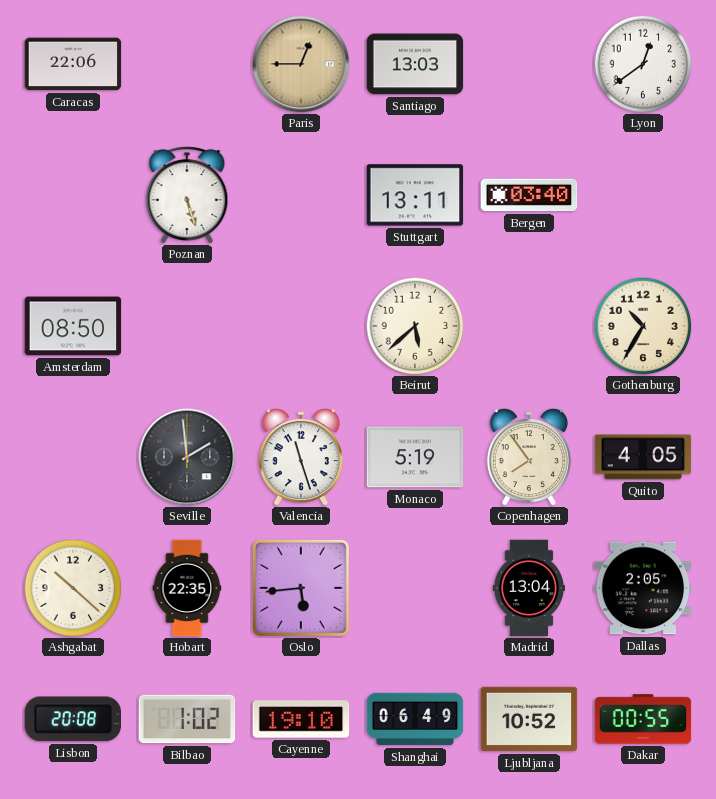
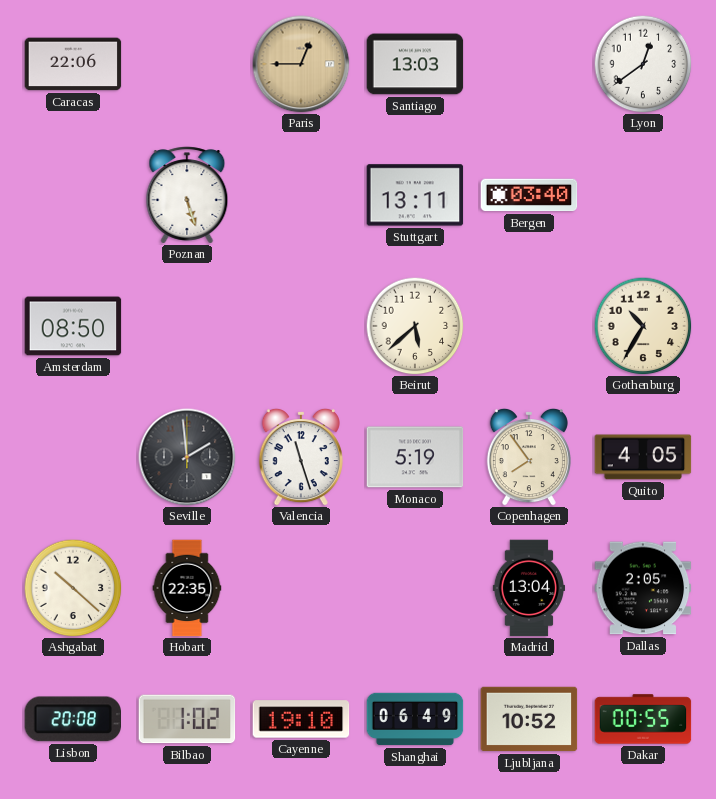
Oslo: 5:44 -> none
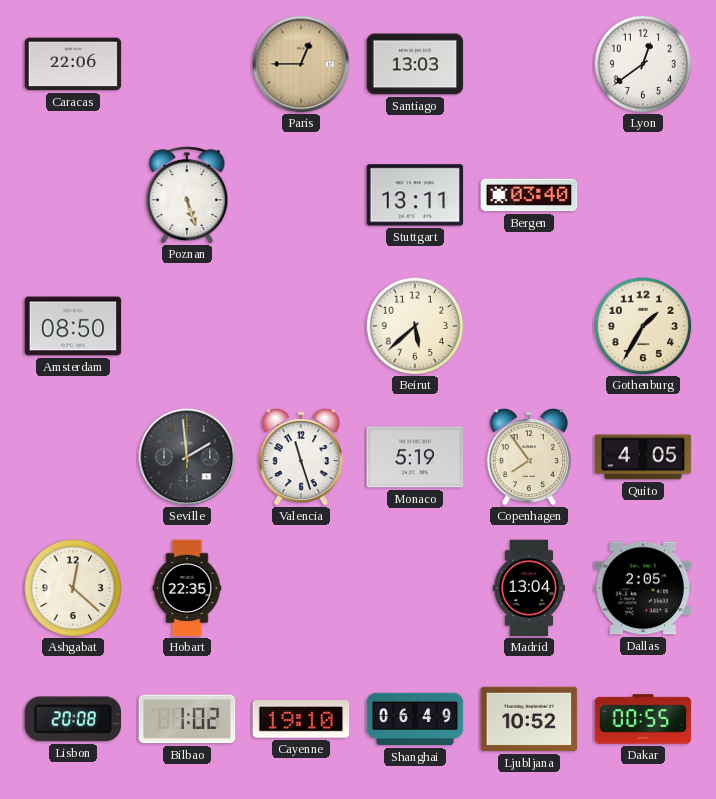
Gothenburg: 10:35 -> 1:35
Ashgabat: 10:22 -> 12:22
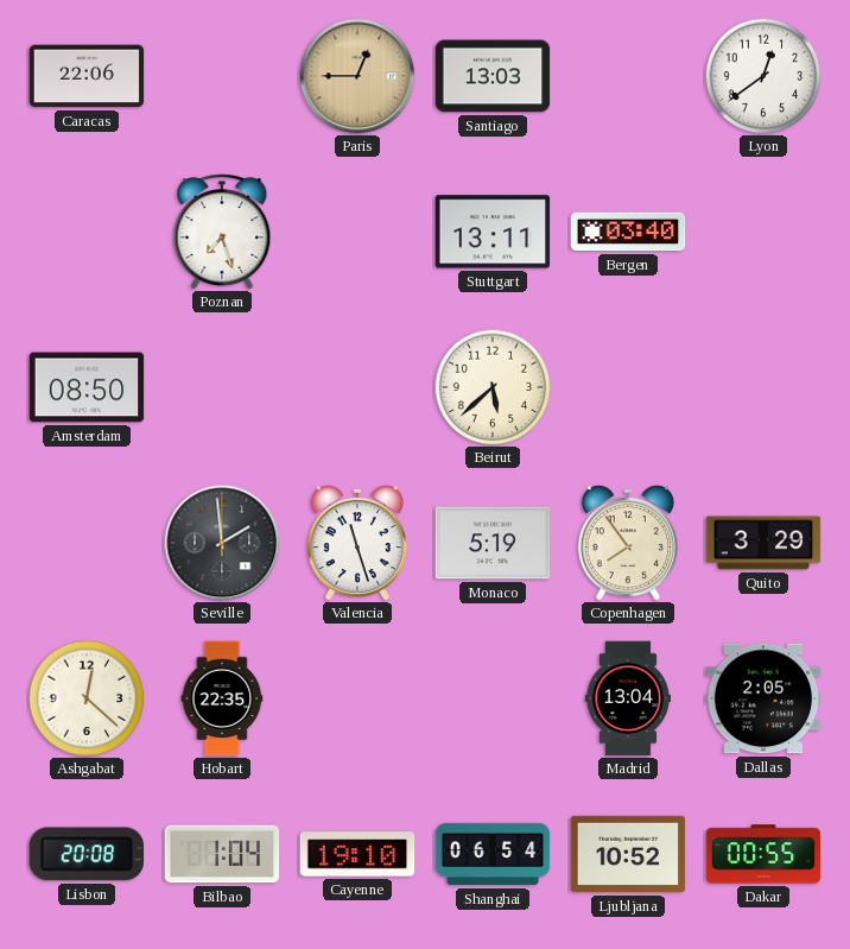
Poznan: 5:27 -> 7:27
Gothenburg: 1:35 -> none
Quito: 4:05 -> 3:29
Bilbao: 1:02 -> 1:04
Shanghai: 06:49 -> 06:54
